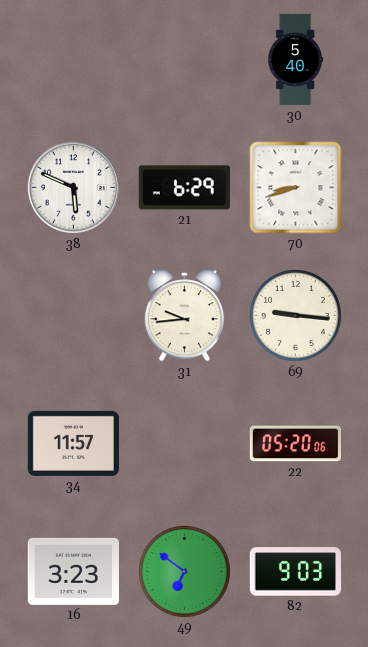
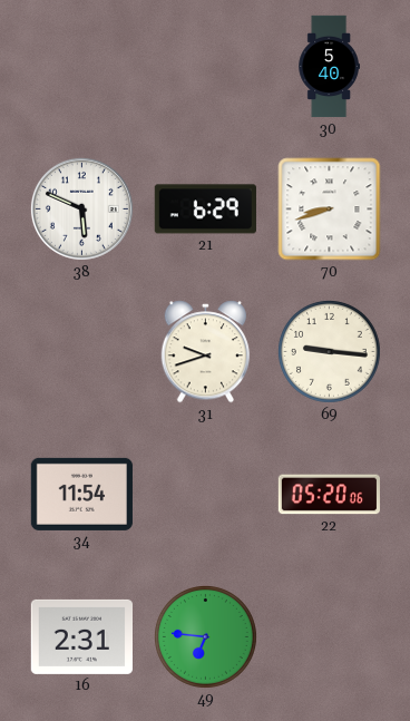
31: 9:44 -> 9:42
34: 11:57 -> 11:54
16: 3:23 -> 2:31
49: 6:51 -> 6:46
82: 9:03 -> none
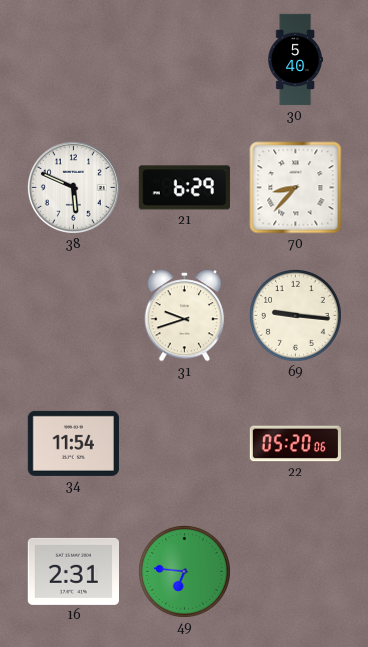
70: 8:42 -> 8:37
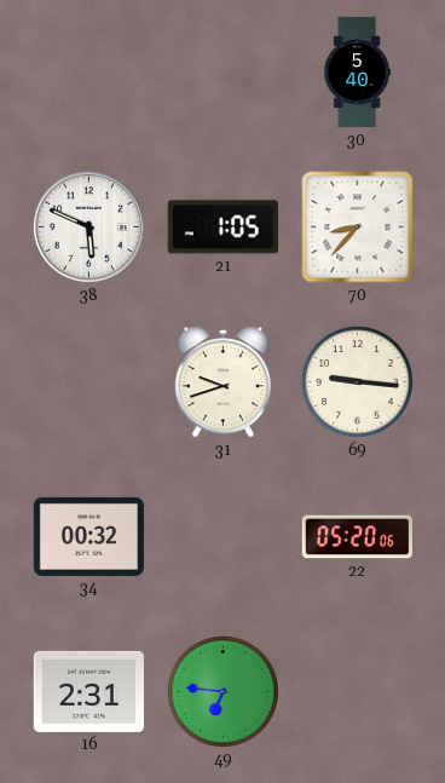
21: 6:29 -> 1:05
34: 11:54 -> 00:32
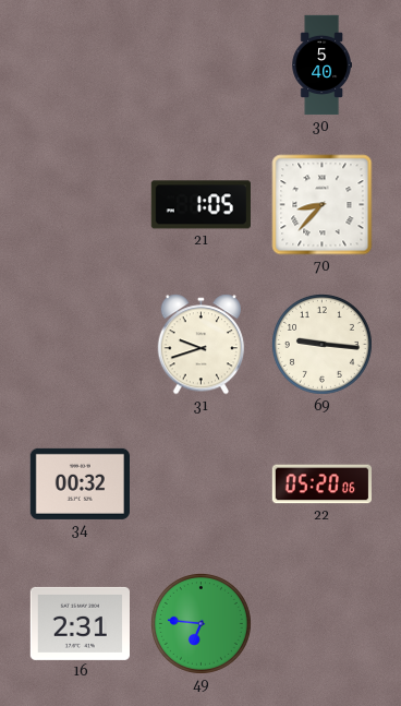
38: 5:49 -> none
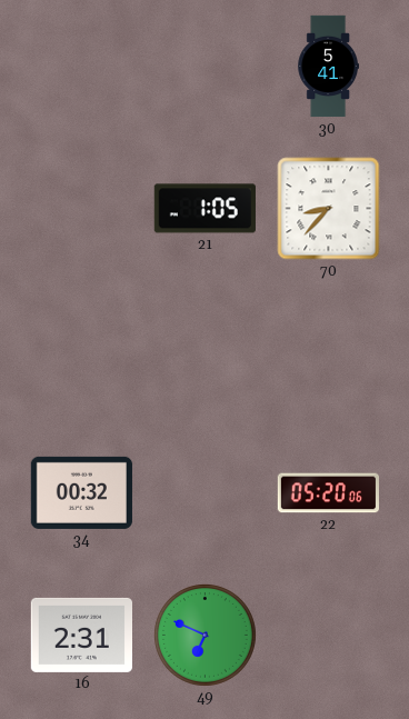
30: 5:40 -> 5:41
31: 9:42 -> none
69: 9:16 -> none
49: 6:46 -> 6:49
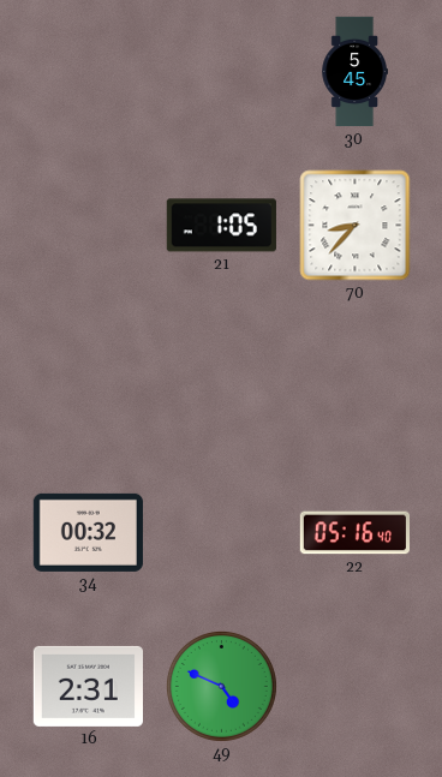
30: 5:41 -> 5:45
22: 05:20 -> 05:16
49: 6:49 -> 4:49
